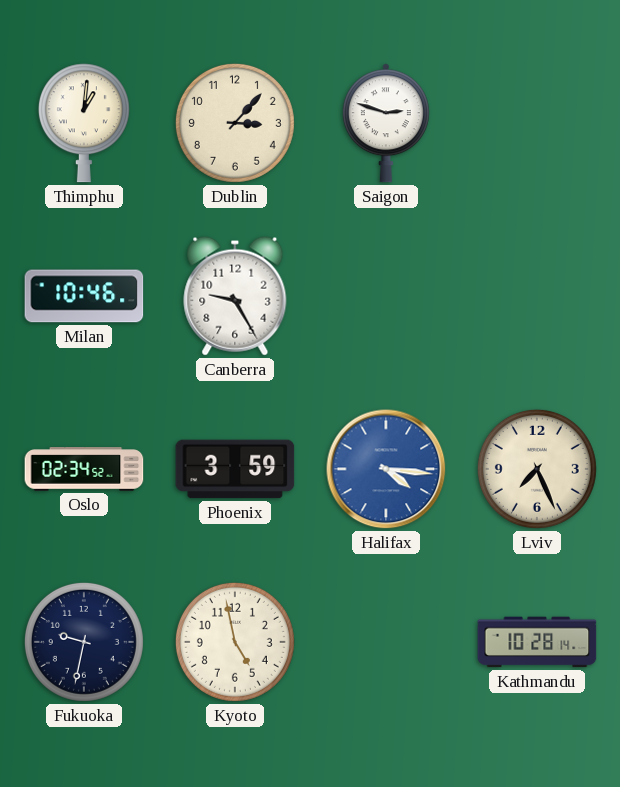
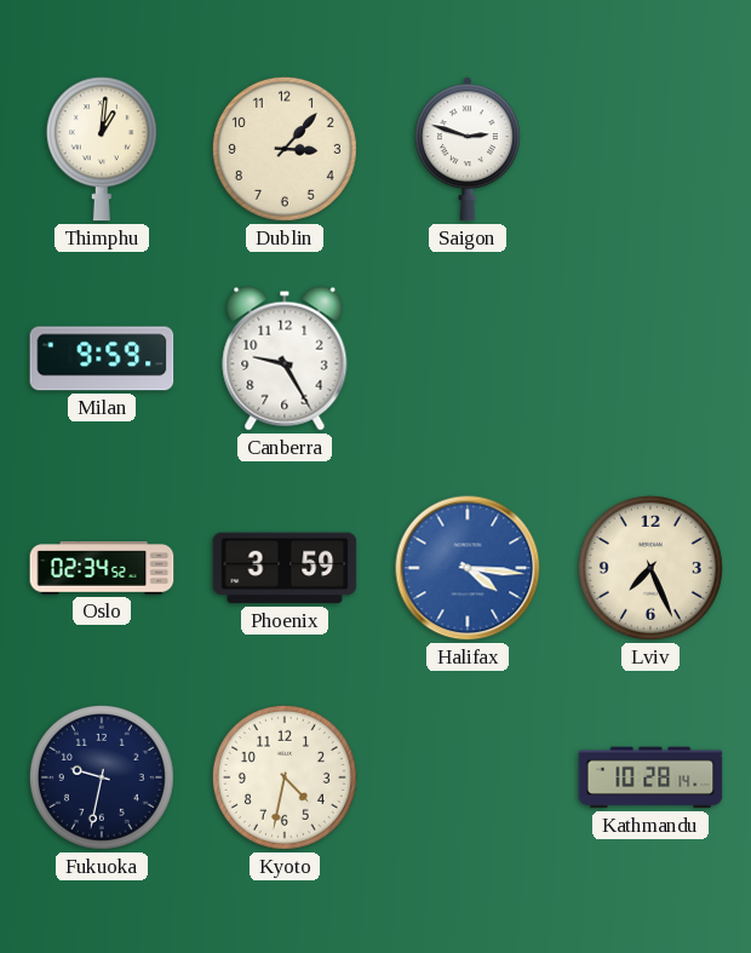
Milan: 10:46 -> 9:59
Kyoto: 4:58 -> 4:32
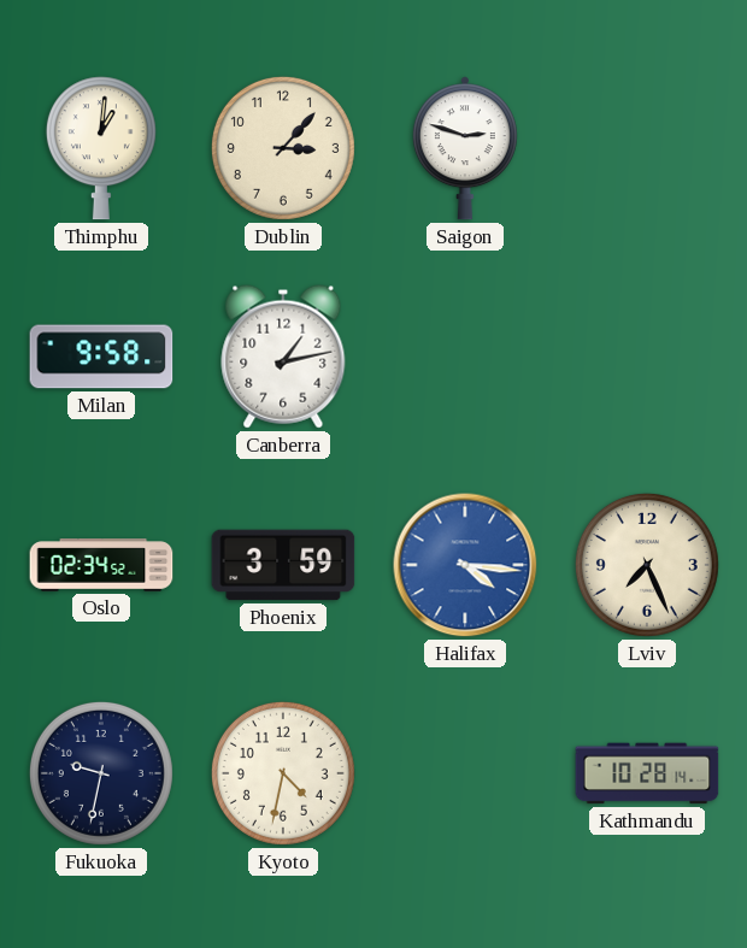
Milan: 9:59 -> 9:58
Canberra: 9:25 -> 1:13
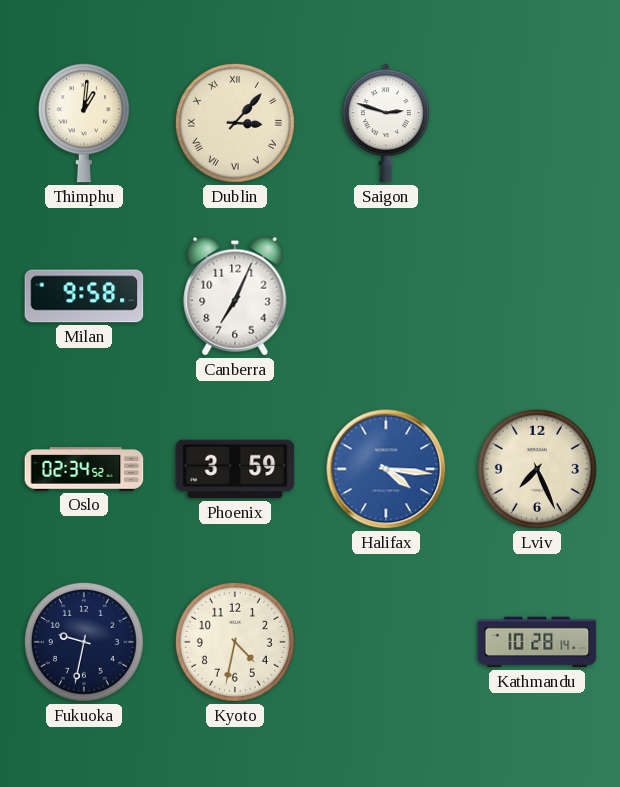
Dublin numerals: Arabic -> Roman
Canberra: 1:13 -> 7:04
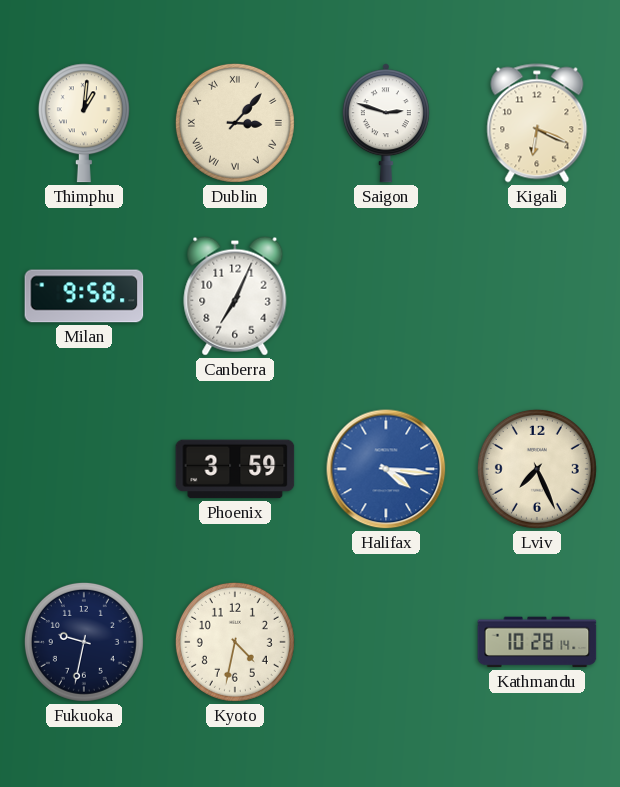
Kigali: none -> 6:19
Oslo: 02:34 -> none
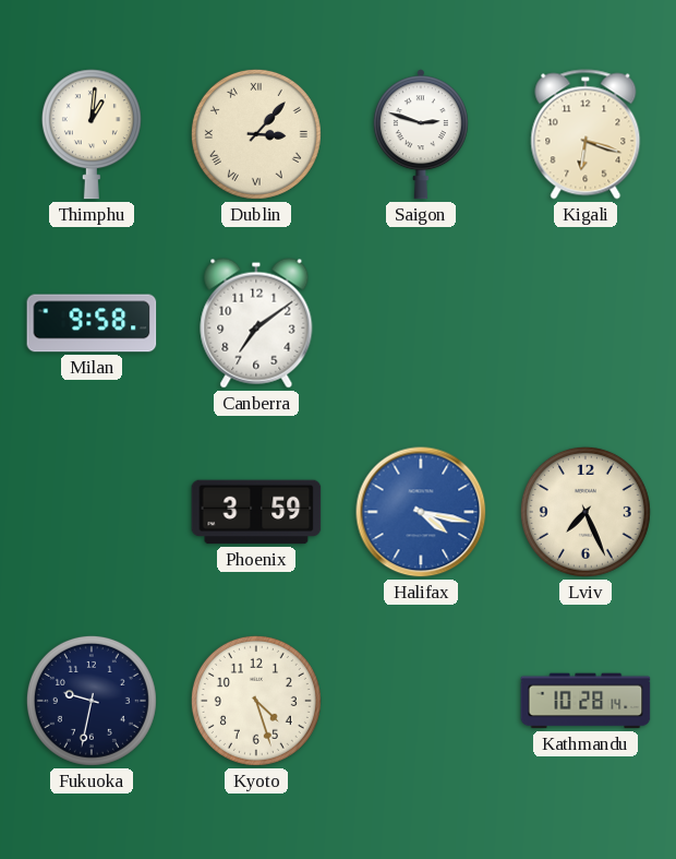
Kigali: 6:19 -> 6:18
Canberra: 7:04 -> 7:09
Halifax: 4:16 -> 4:17
Kyoto: 4:32 -> 4:27
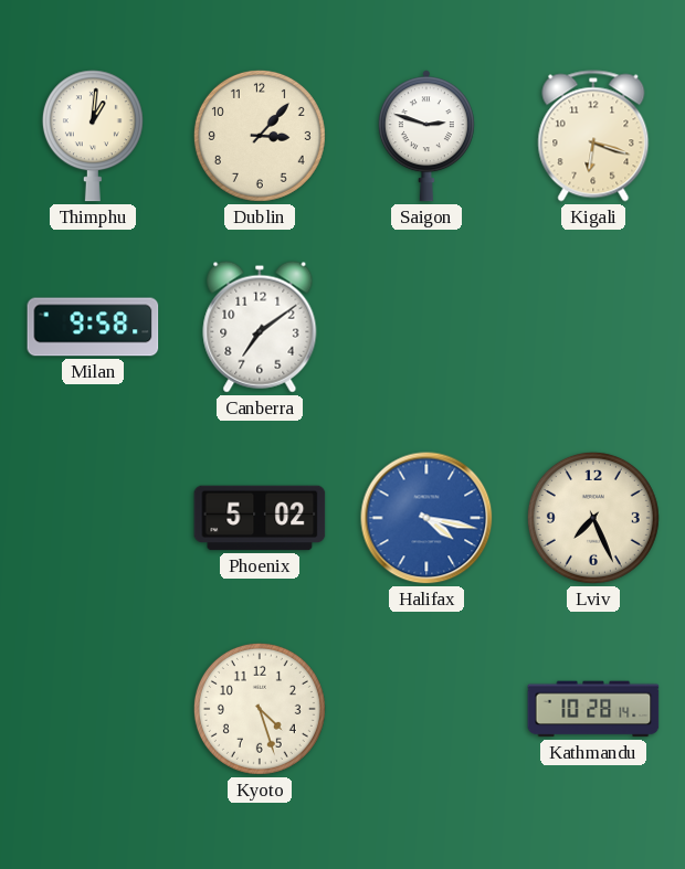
Dublin numerals: Roman -> Arabic
Phoenix: 3:59 -> 5:02
Fukuoka: 9:32 -> none
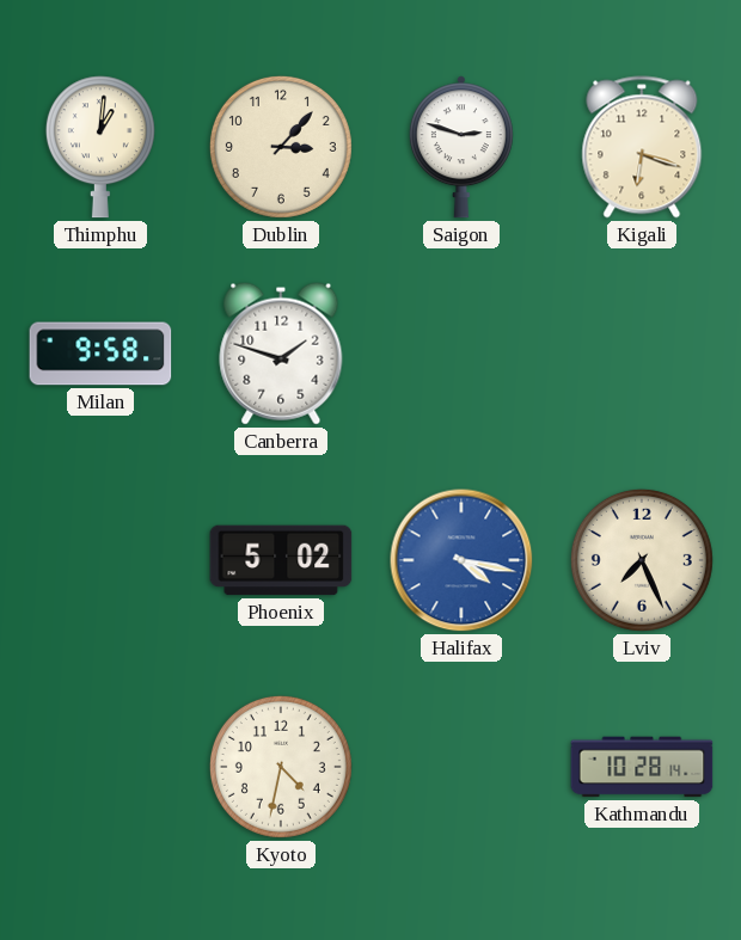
Canberra: 7:09 -> 1:48
Kyoto: 4:27 -> 4:32
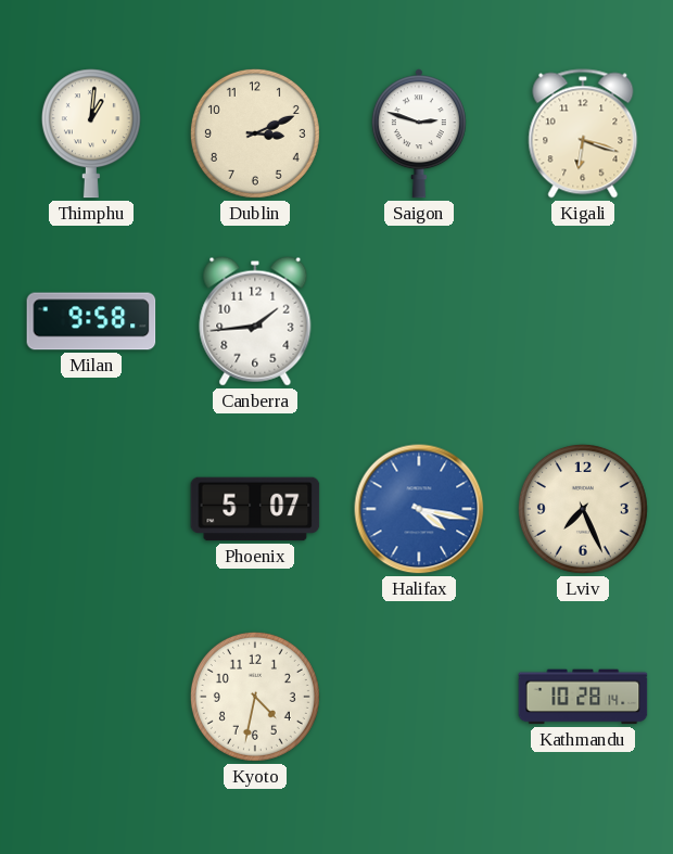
Dublin: 3:07 -> 3:11
Canberra: 1:48 -> 1:44
Phoenix: 5:02 -> 5:07
